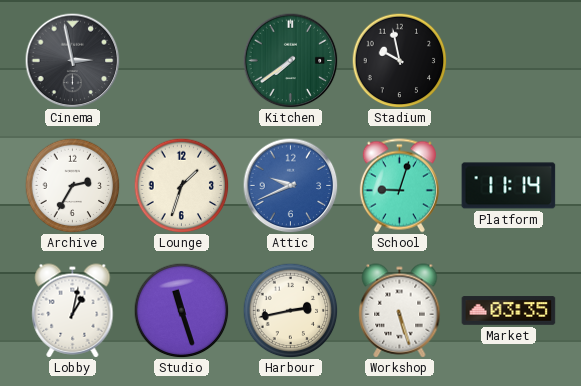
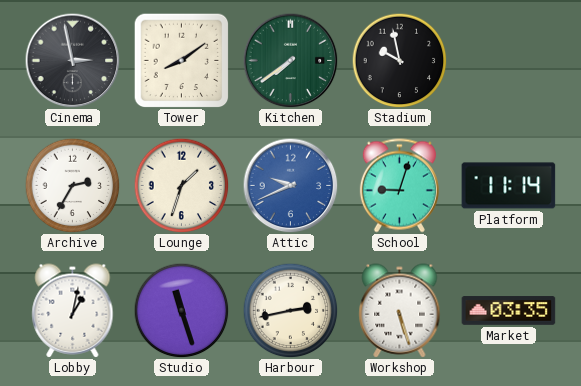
Tower: none -> 8:09
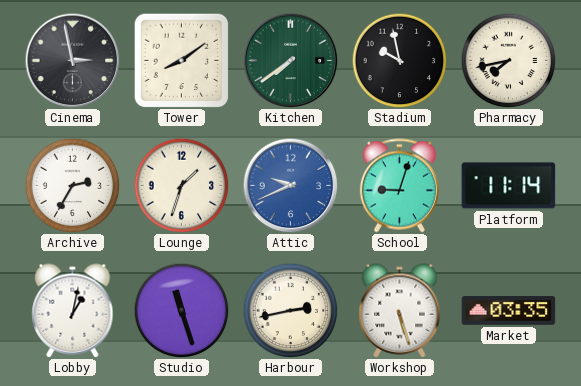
Pharmacy: none -> 7:43
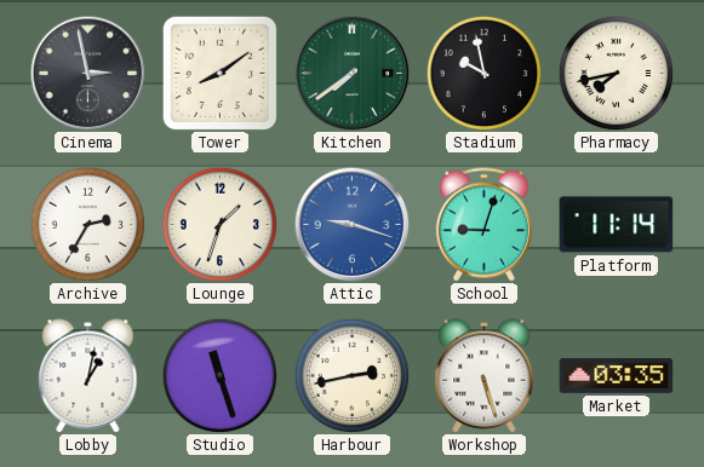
Attic: 9:41 -> 9:18
